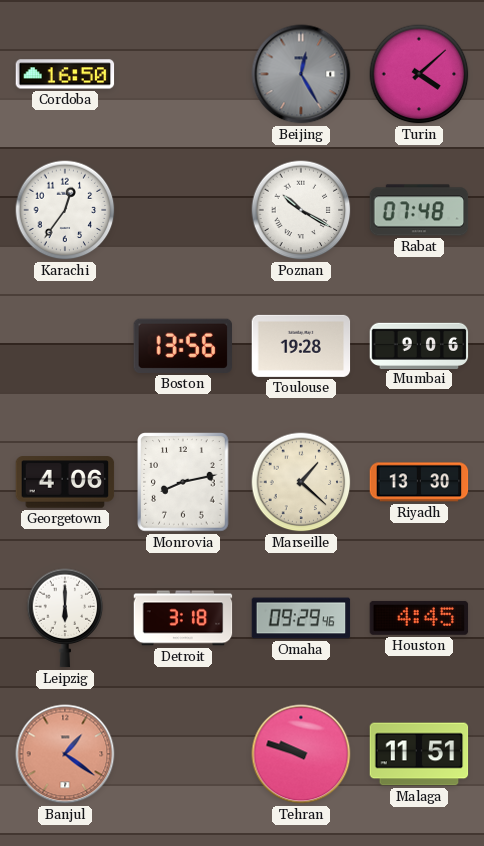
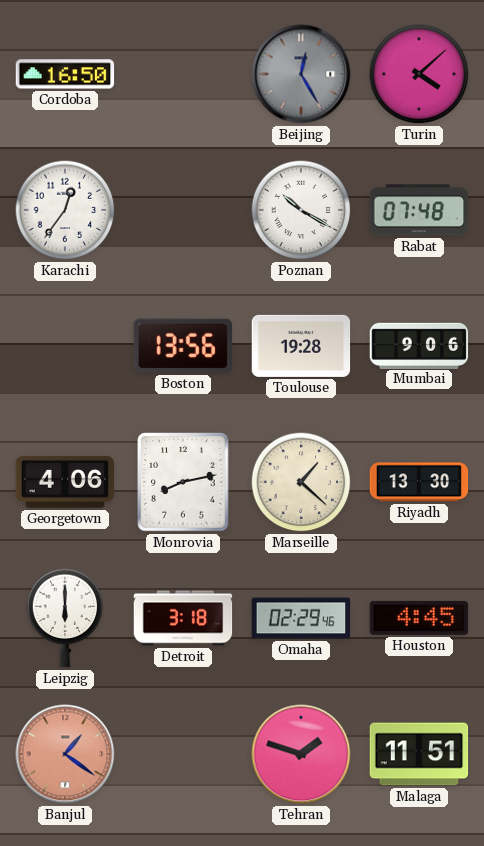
Omaha: 09:29 -> 02:29
Tehran: 9:48 -> 1:48
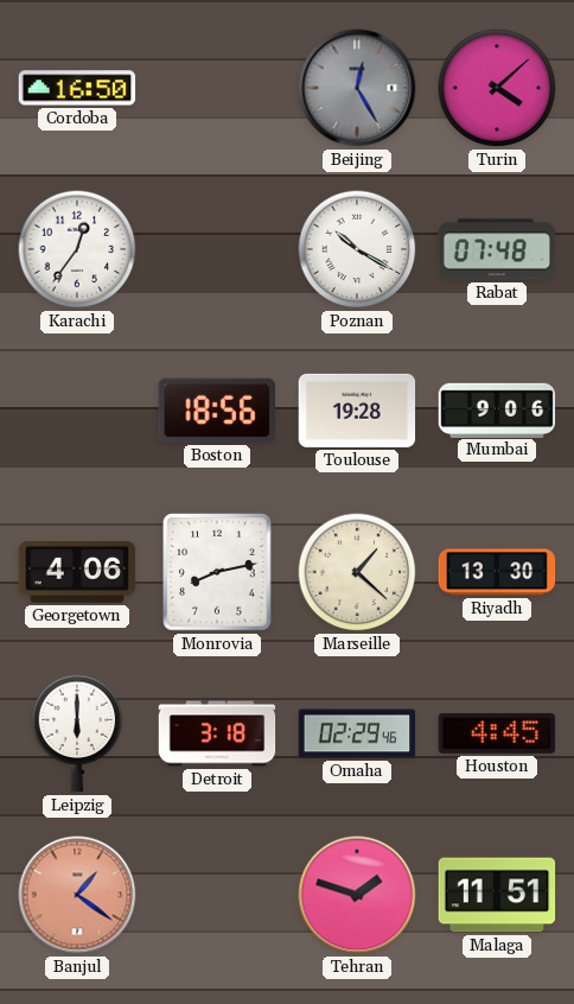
Boston: 13:56 -> 18:56
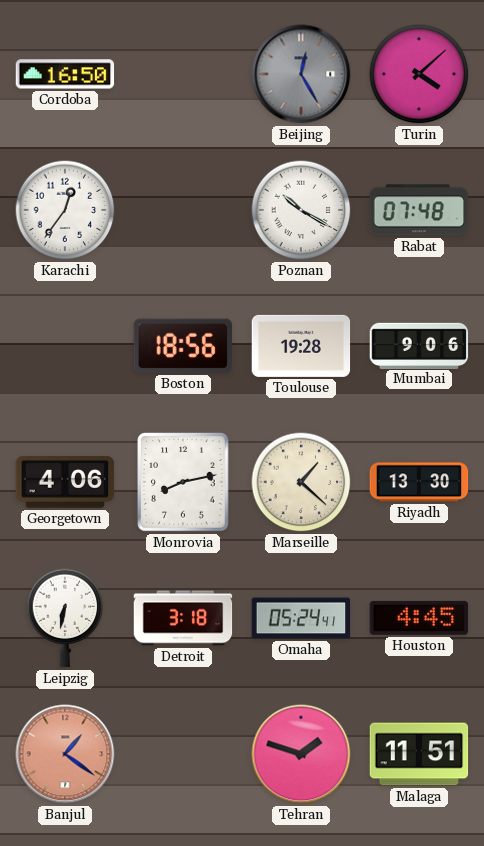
Leipzig: 6:00 -> 6:32
Omaha: 02:29 -> 05:24
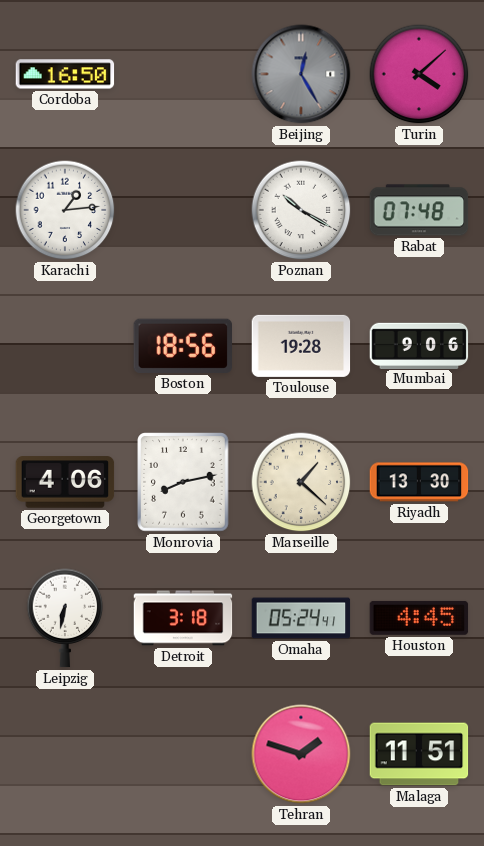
Karachi: 12:36 -> 1:14
Banjul: 1:21 -> none
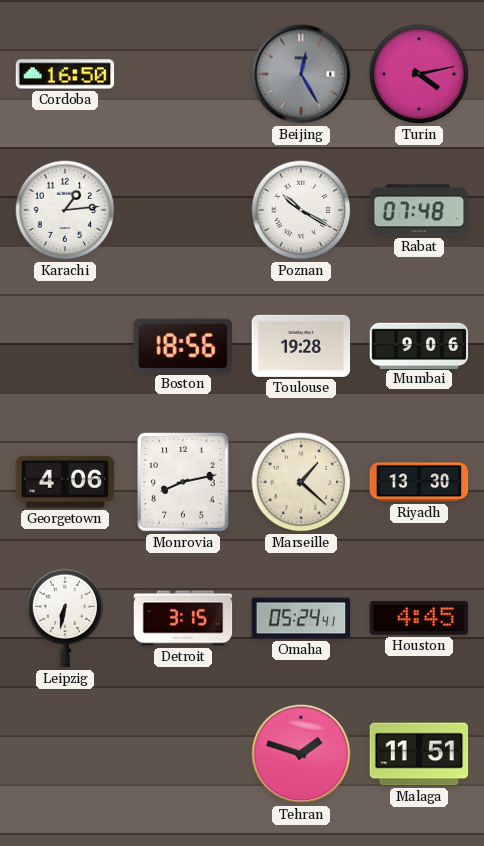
Turin: 4:08 -> 4:13
Detroit: 3:18 -> 3:15
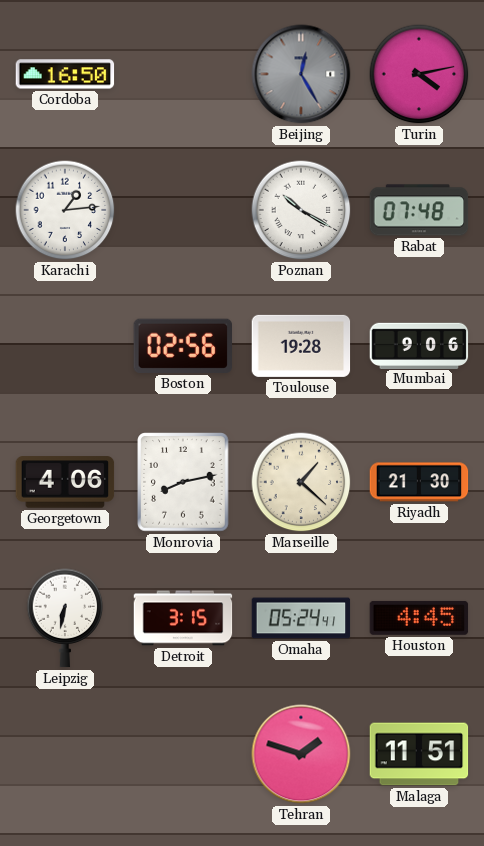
Boston: 18:56 -> 02:56
Riyadh: 13:30 -> 21:30
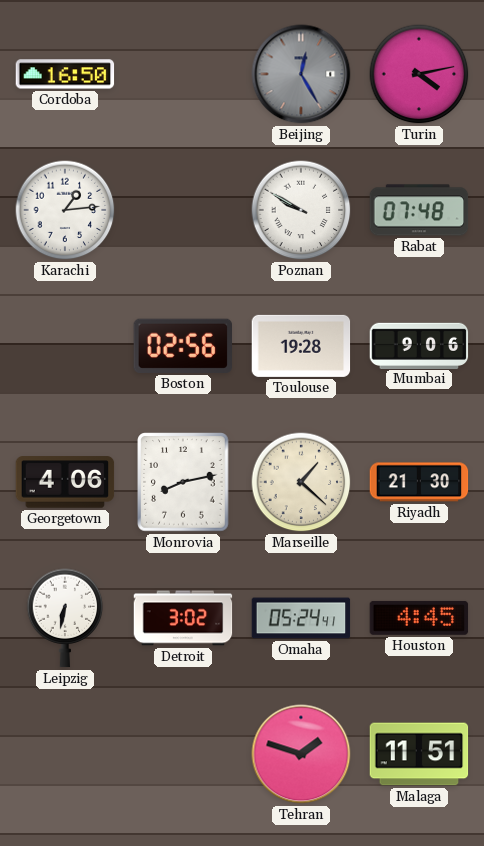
Poznan: 10:20 -> 9:50
Detroit: 3:15 -> 3:02
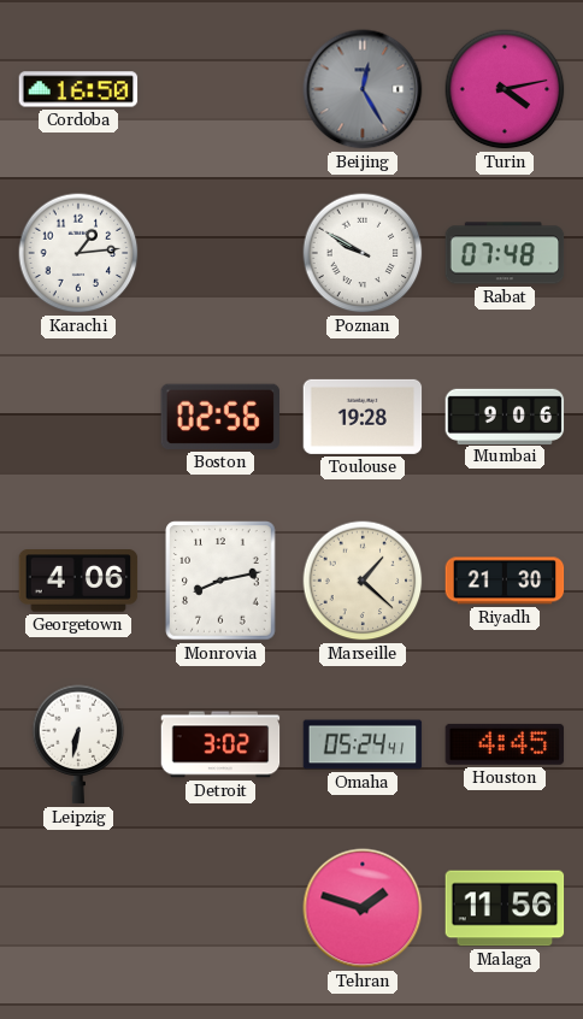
Malaga: 11:51 -> 11:56
